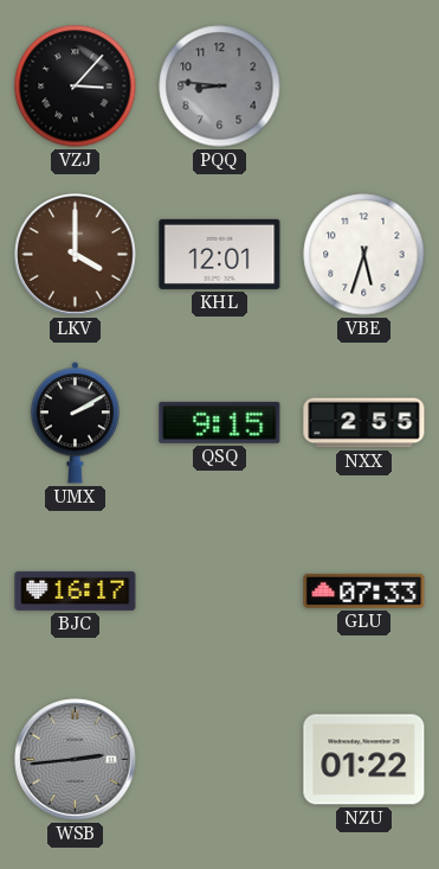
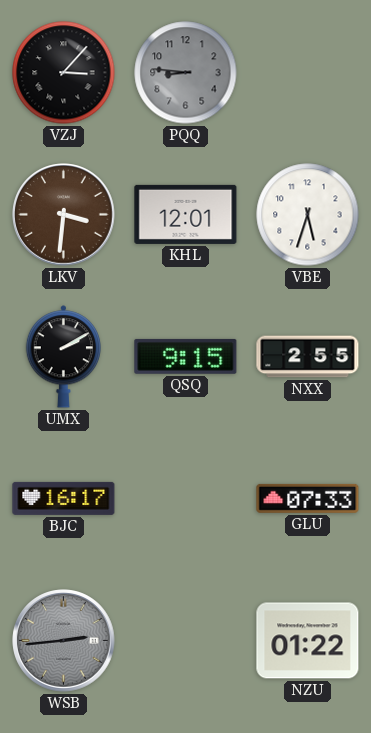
LKV: 4:00 -> 3:31
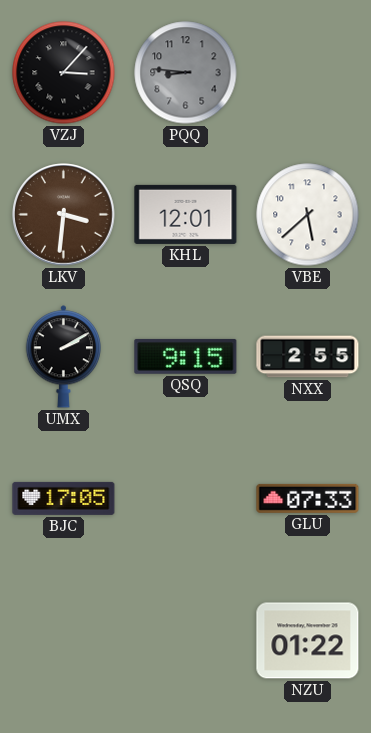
VBE: 5:33 -> 5:38
BJC: 16:17 -> 17:05
WSB: 2:44 -> none
